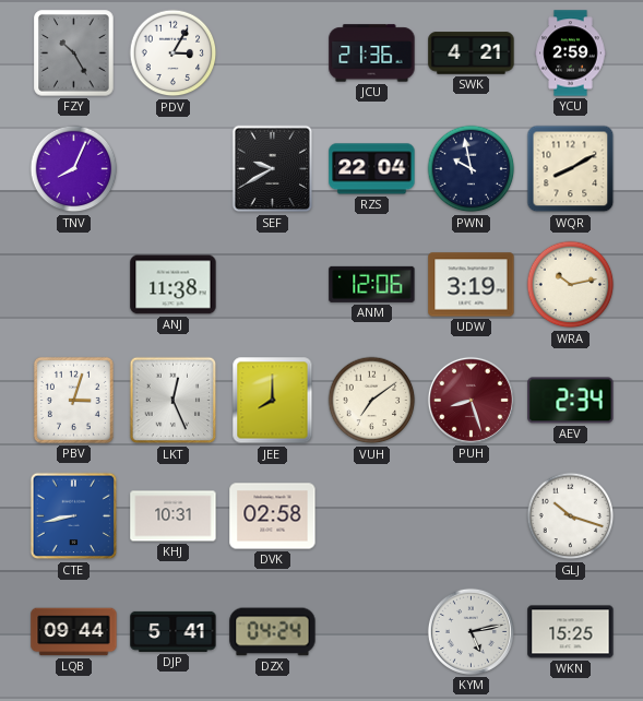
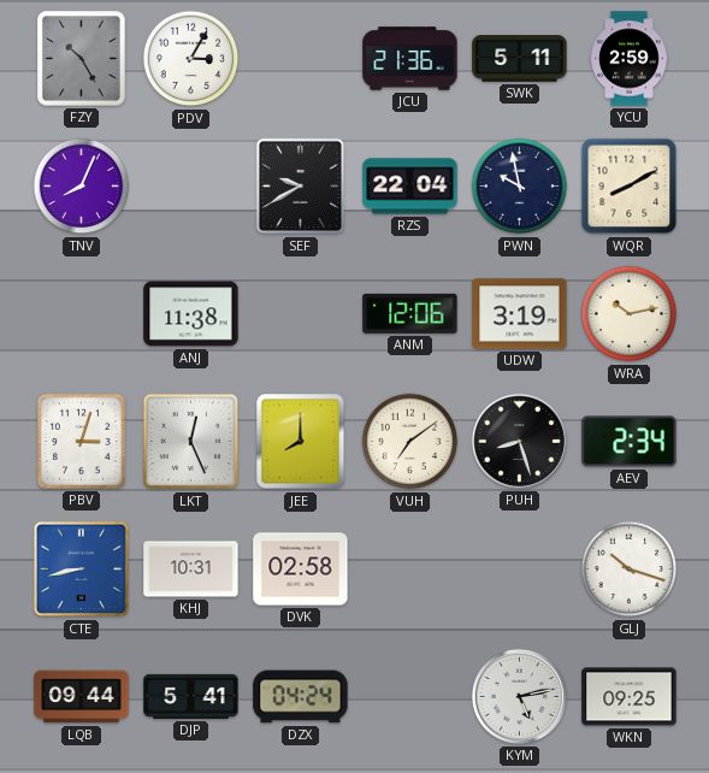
SWK: 4:21 -> 5:11
PUH dial: burgundy -> black
WKN: 15:25 -> 09:25
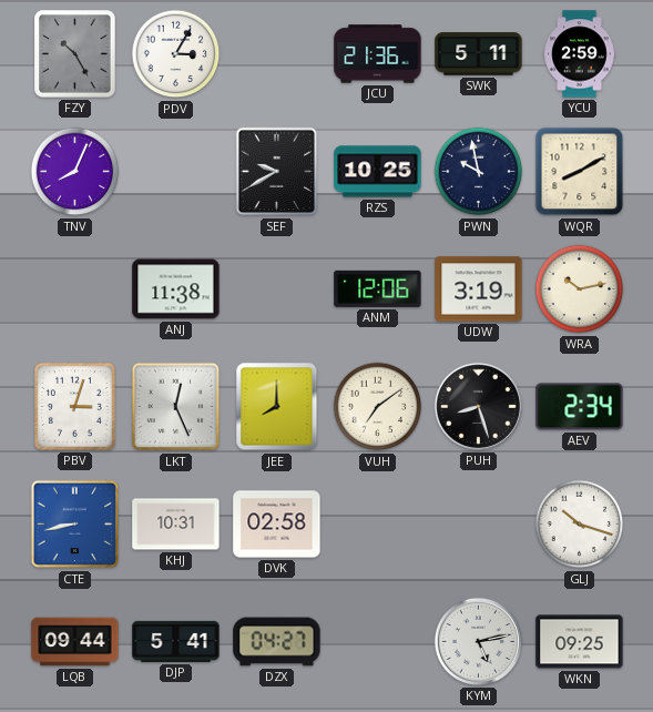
RZS: 22:04 -> 10:25
DZX: 04:24 -> 04:27
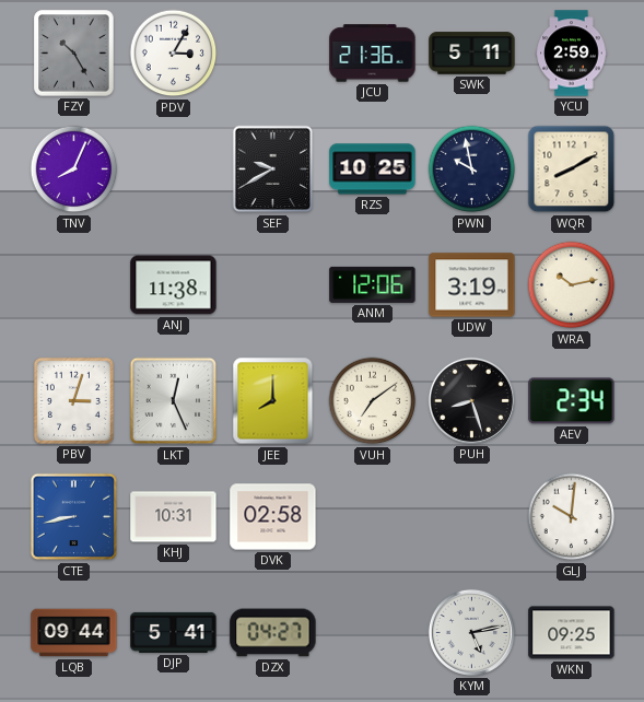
GLJ: 10:18 -> 10:01
